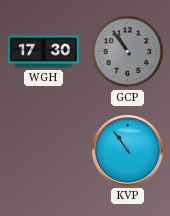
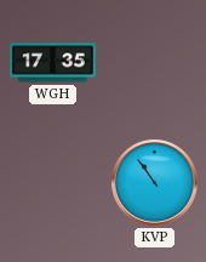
WGH: 17:30 -> 17:35
GCP: 10:54 -> none
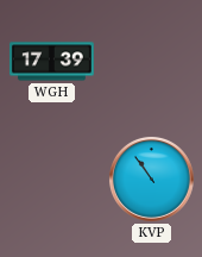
WGH: 17:35 -> 17:39
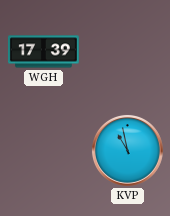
KVP: 10:54 -> 10:58
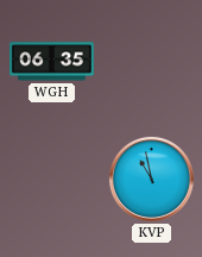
WGH: 17:39 -> 06:35
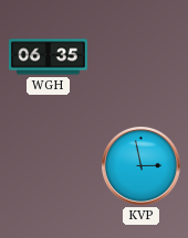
KVP: 10:58 -> 2:58
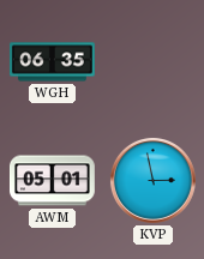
AWM: none -> 05:01
